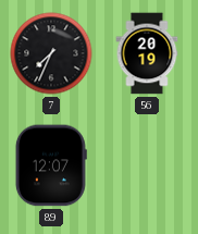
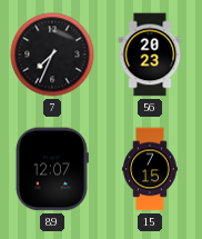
56: 20:19 -> 20:23
15: none -> 7:15
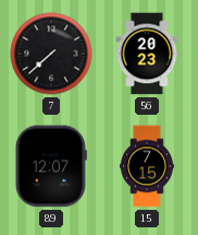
7: 7:34 -> 7:38
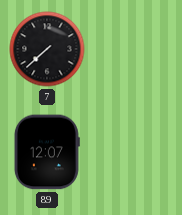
56: 20:23 -> none
15: 7:15 -> none
